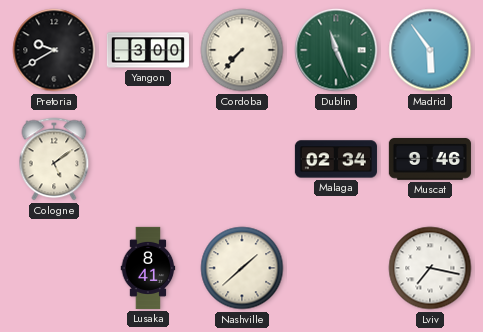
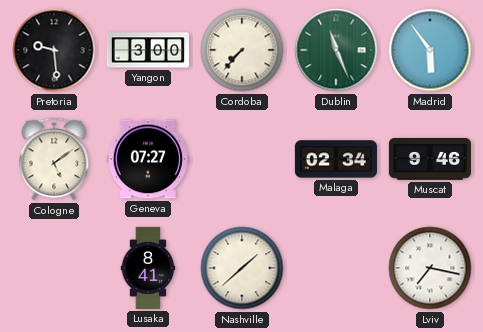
Pretoria: 9:40 -> 9:29
Geneva: none -> 07:27
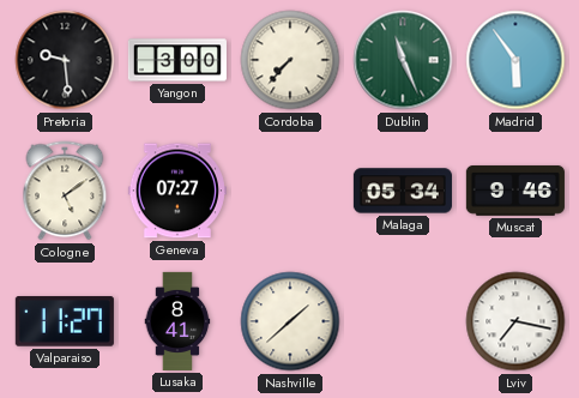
Malaga: 02:34 -> 05:34
Valparaiso: none -> 11:27
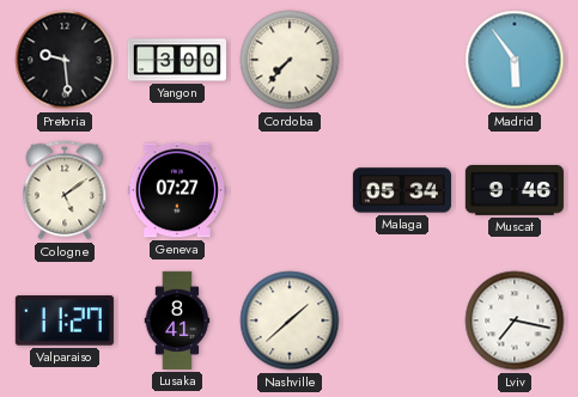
Dublin: 11:26 -> none
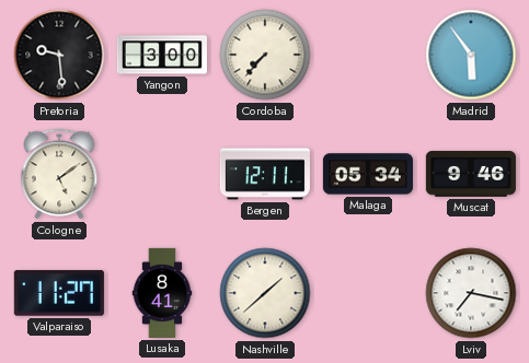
Geneva: 07:27 -> none
Bergen: none -> 12:11
